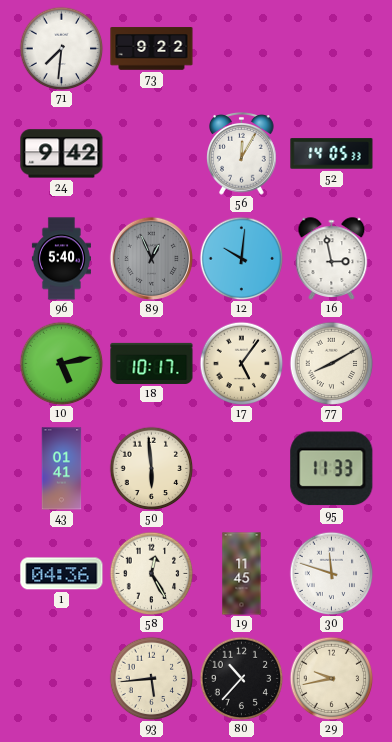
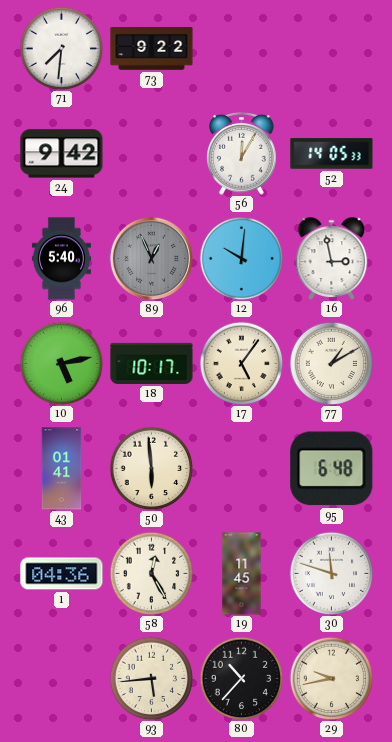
77: 8:10 -> 1:10
95: 11:33 -> 6:48
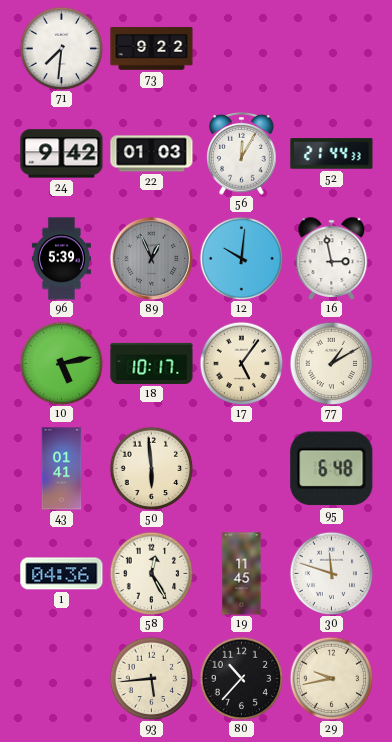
22: none -> 01:03
52: 14:05 -> 21:44
96: 5:40 -> 5:39
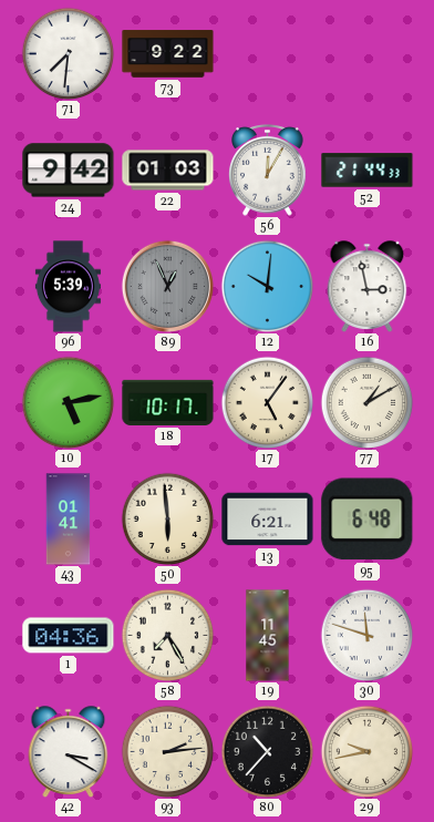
13: none -> 6:21
58: 12:25 -> 7:25
42: none -> 3:20
93: 5:44 -> 2:14
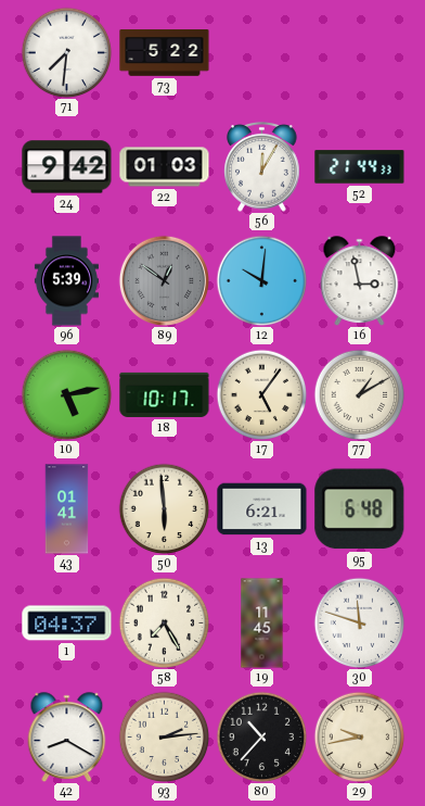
73: 9:22 -> 5:22
89: 12:56 -> 12:51
1: 04:36 -> 04:37
42: 3:20 -> 8:20
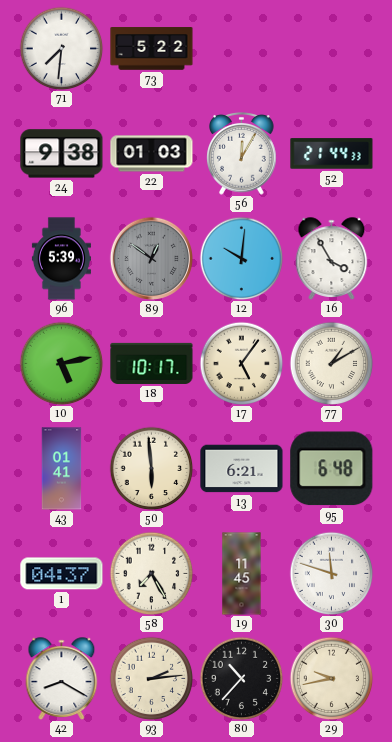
24: 9:42 -> 9:38
16: 2:58 -> 3:55
